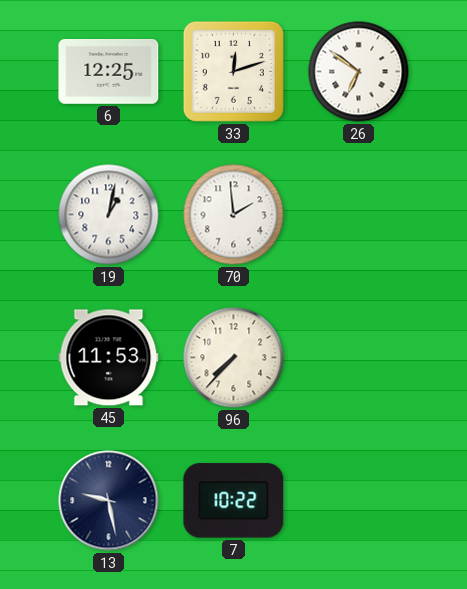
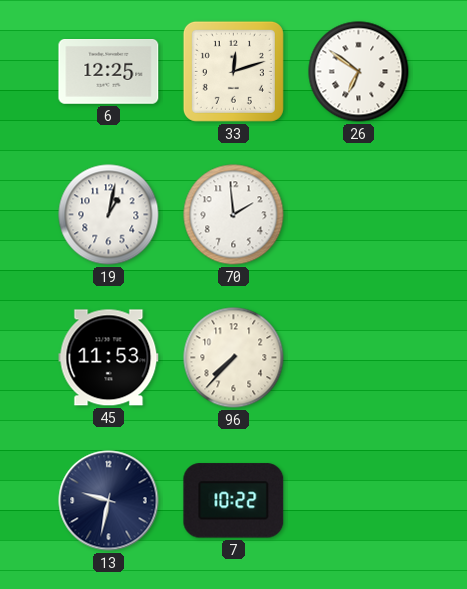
13: 9:28 -> 9:32
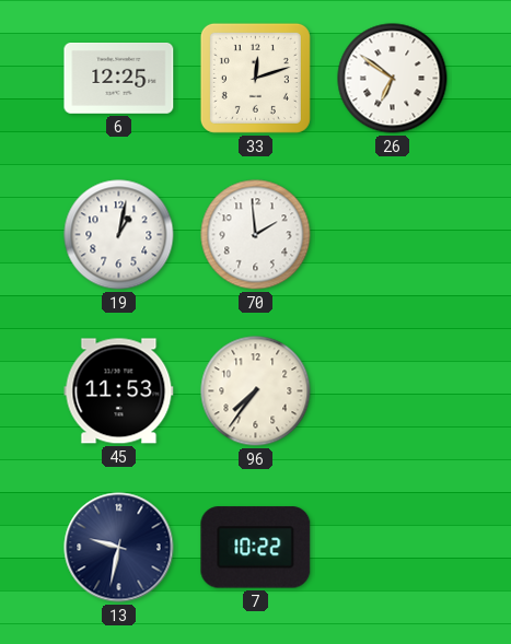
96: 7:37 -> 7:36
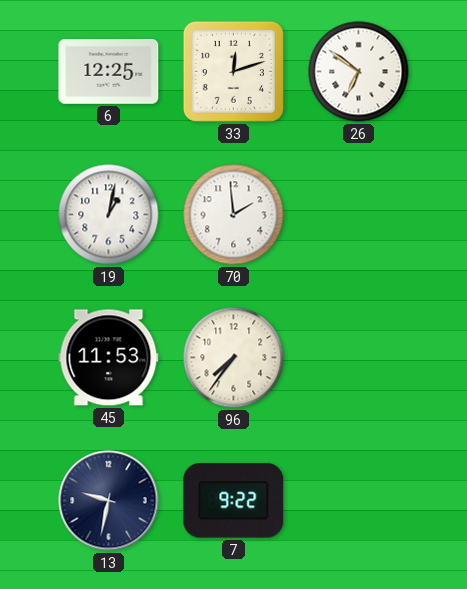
7: 10:22 -> 9:22
